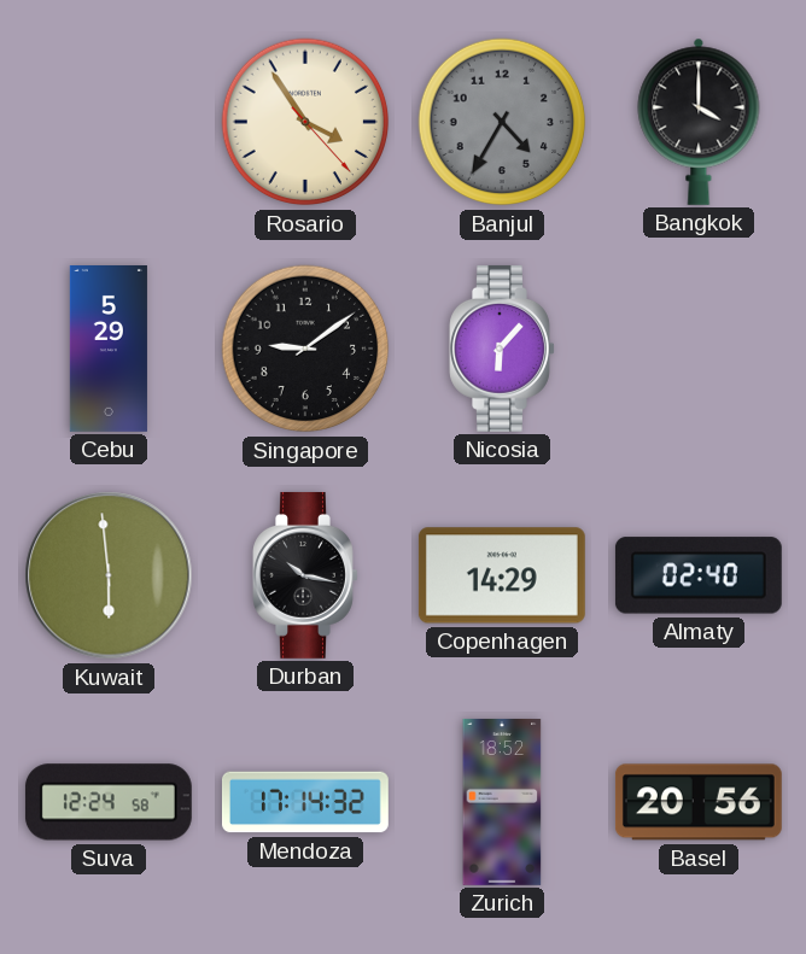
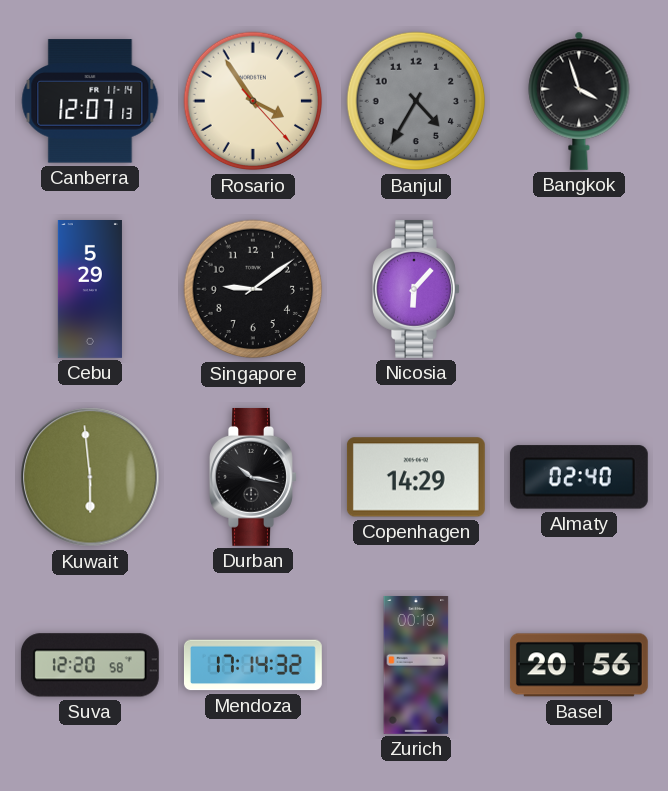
Canberra: none -> 12:07
Bangkok: 4:00 -> 3:57
Suva: 12:24 -> 12:20
Zurich: 18:52 -> 00:19
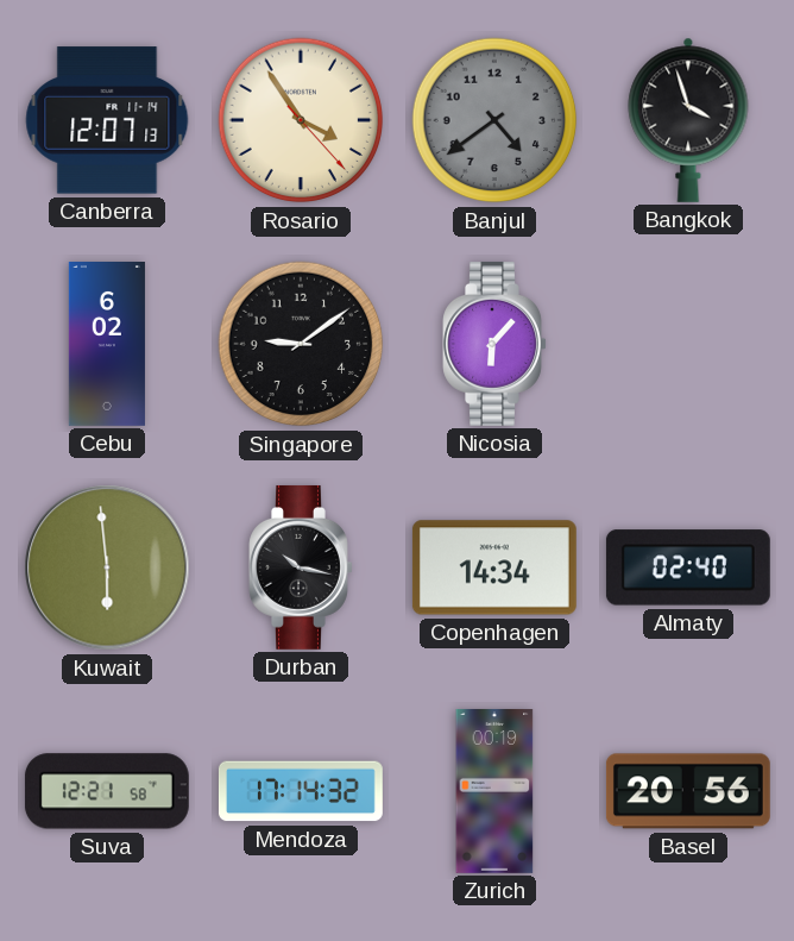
Banjul: 4:35 -> 4:39
Cebu: 5:29 -> 6:02
Copenhagen: 14:29 -> 14:34
Suva: 12:20 -> 12:21
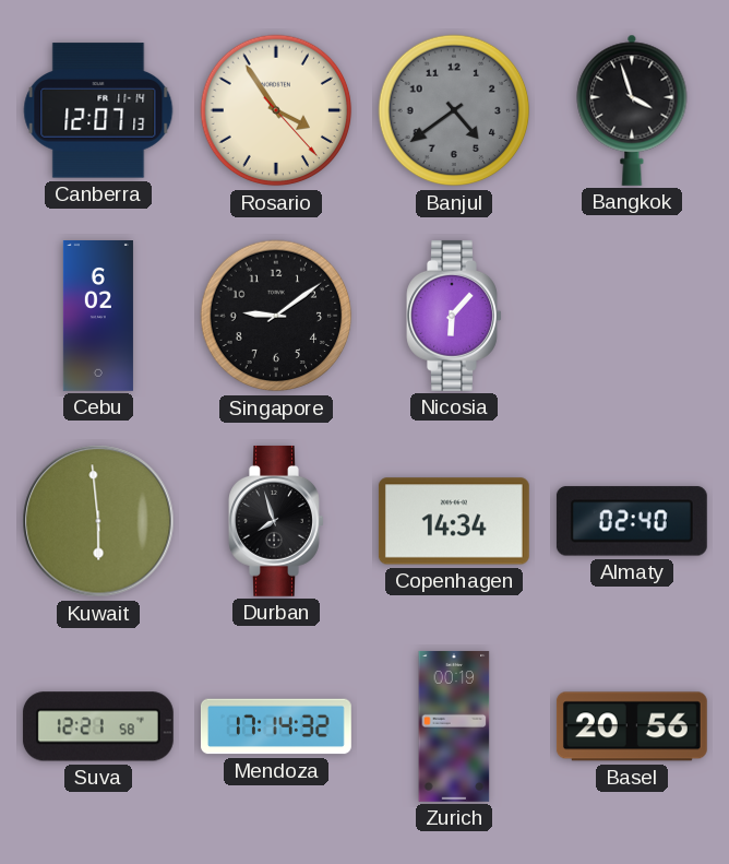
Durban: 10:17 -> 7:57
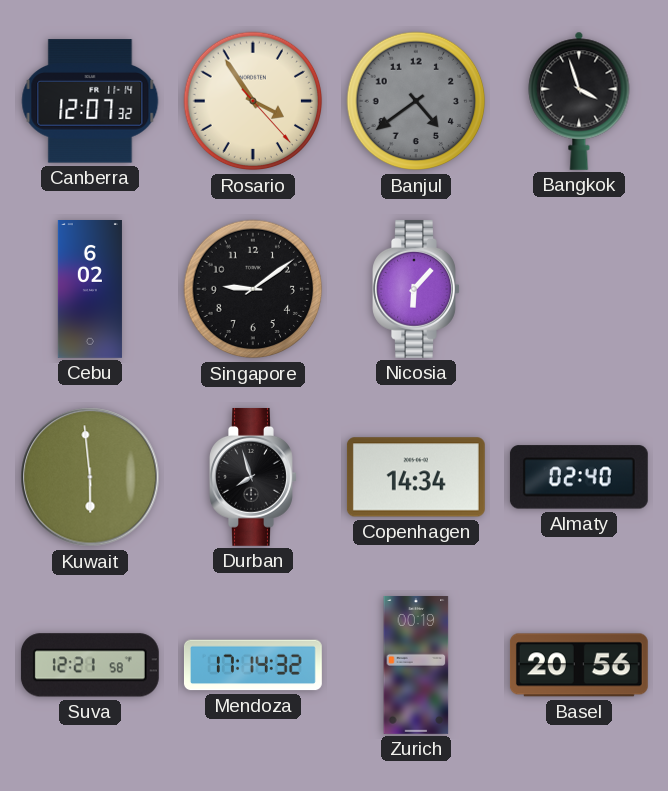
Canberra: 12:07:13 -> 12:07:32
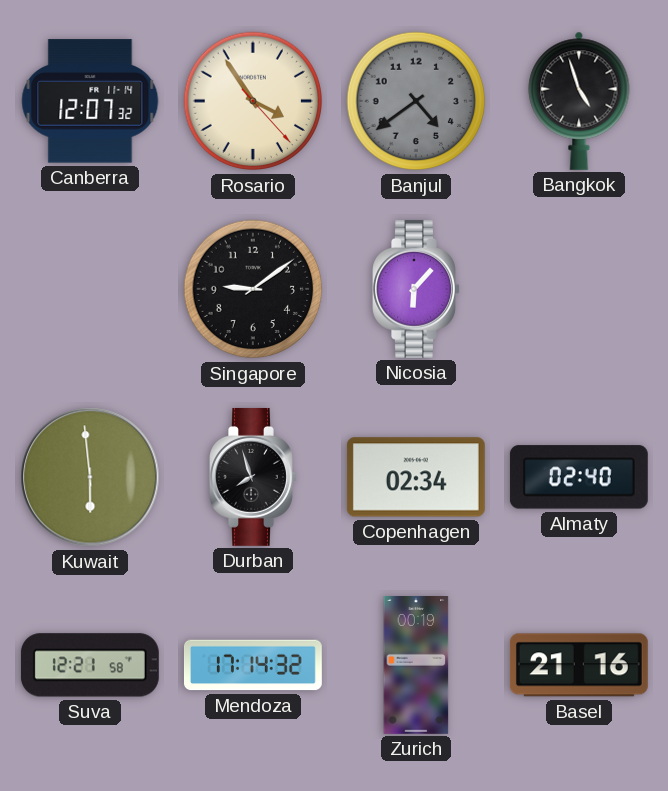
Bangkok: 3:57 -> 4:57
Cebu: 6:02 -> none
Copenhagen: 14:34 -> 02:34
Basel: 20:56 -> 21:16
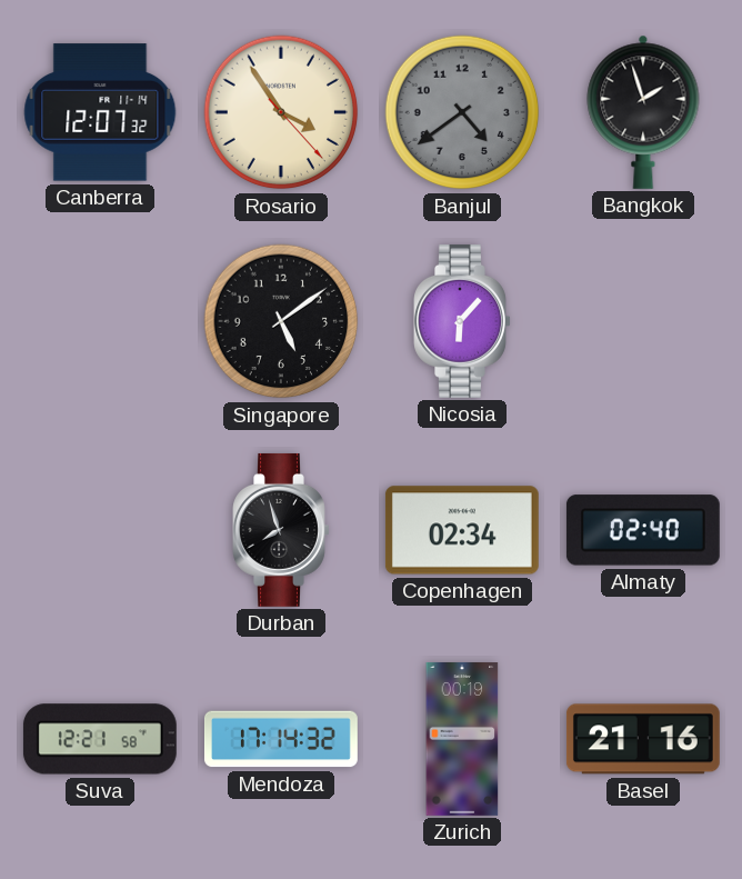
Bangkok: 4:57 -> 1:57
Singapore: 9:09 -> 5:09
Kuwait: 5:59 -> none
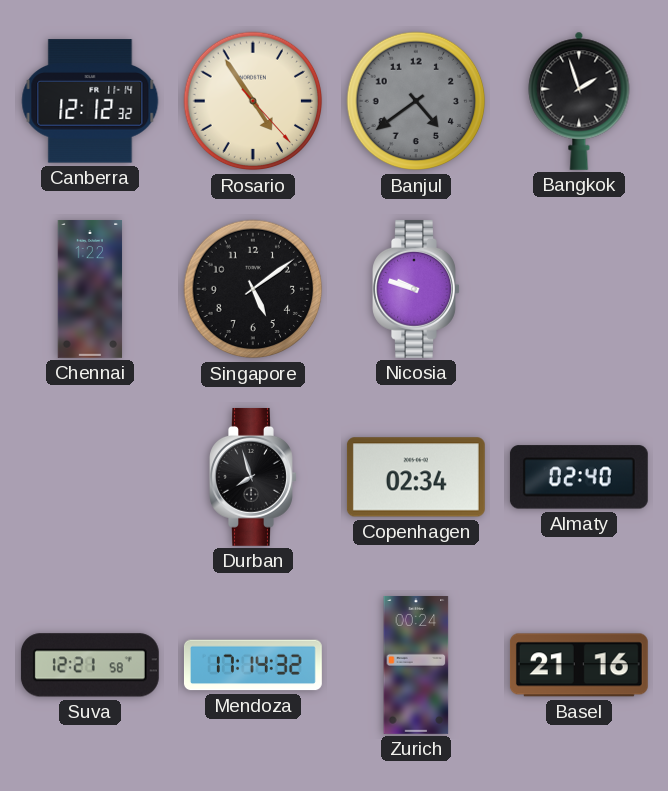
Canberra: 12:07 -> 12:12
Rosario: 3:54 -> 4:54
Chennai: none -> 1:22
Nicosia: 6:07 -> 9:48
Zurich: 00:19 -> 00:24
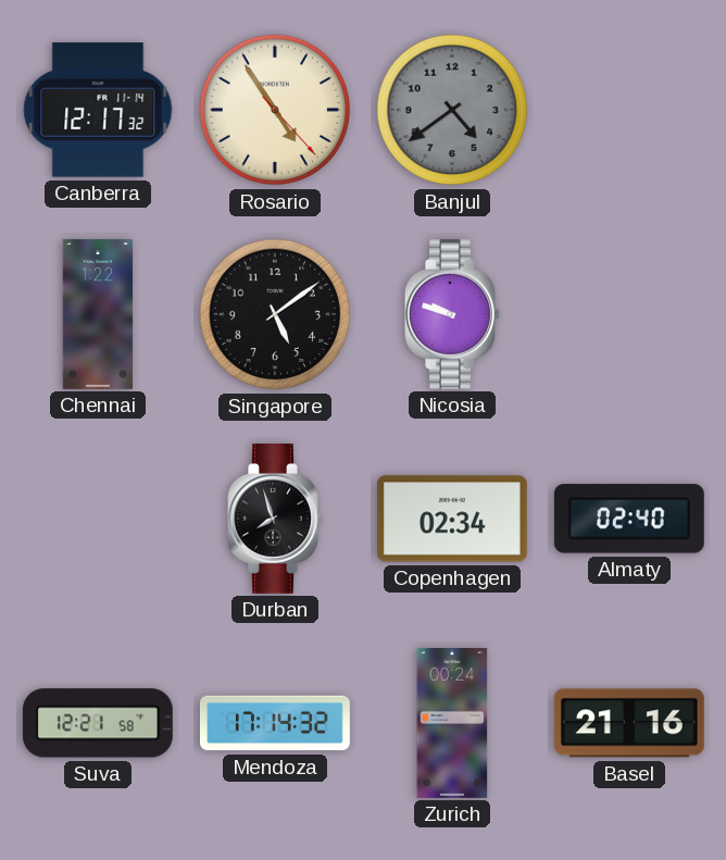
Canberra: 12:12 -> 12:17
Bangkok: 1:57 -> none
